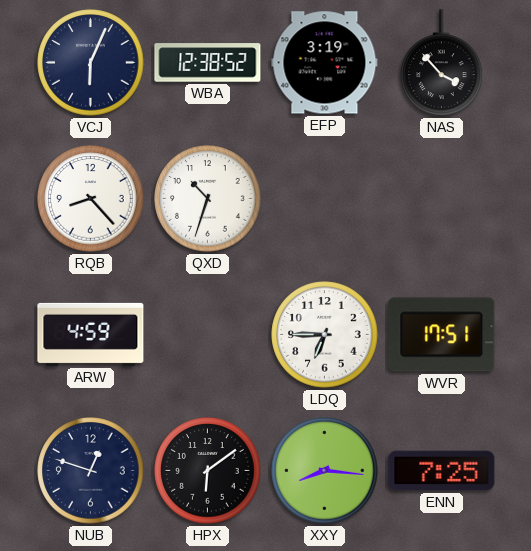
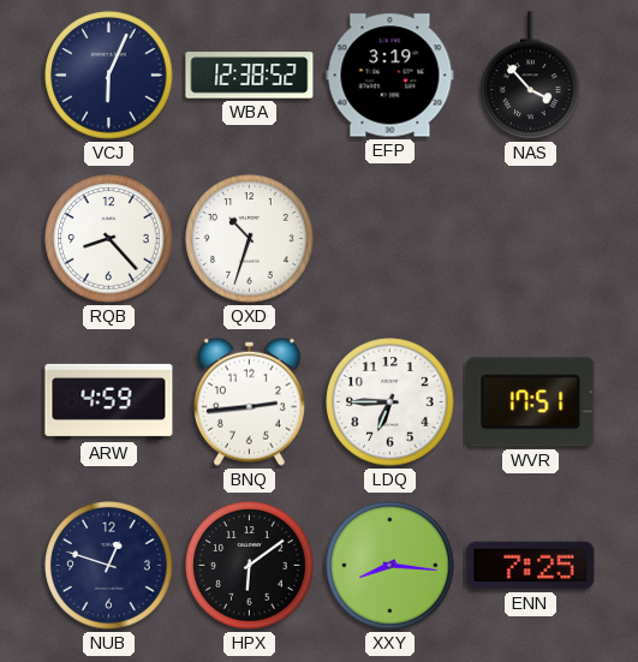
BNQ: none -> 2:44
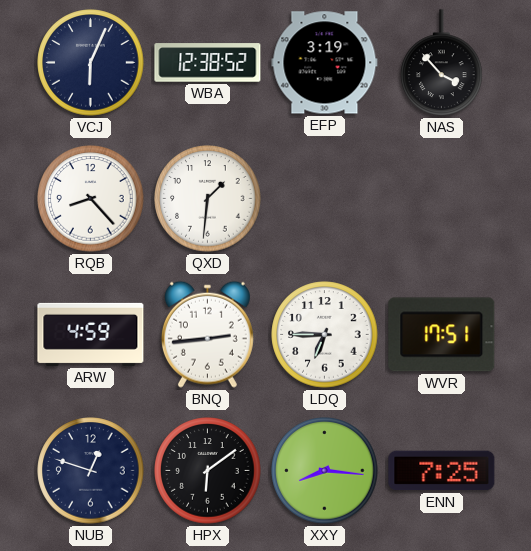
QXD: 10:33 -> 1:31
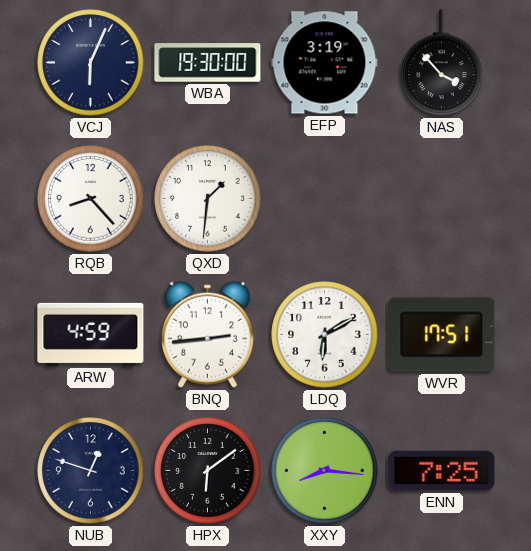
WBA: 12:38 -> 19:30
LDQ: 6:45 -> 6:10
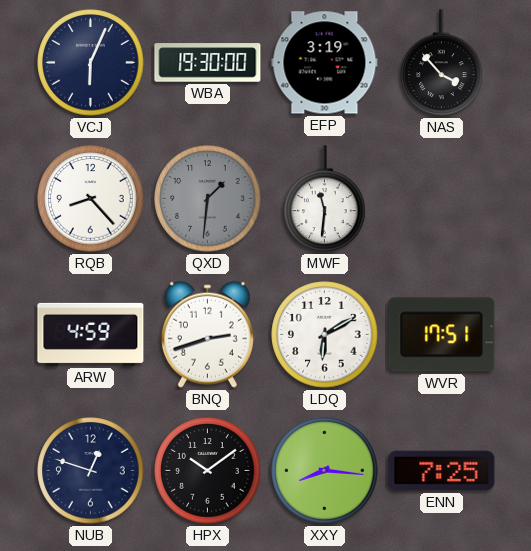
QXD dial: white -> grey
MWF: none -> 11:31
BNQ: 2:44 -> 2:42
HPX: 6:09 -> 10:09
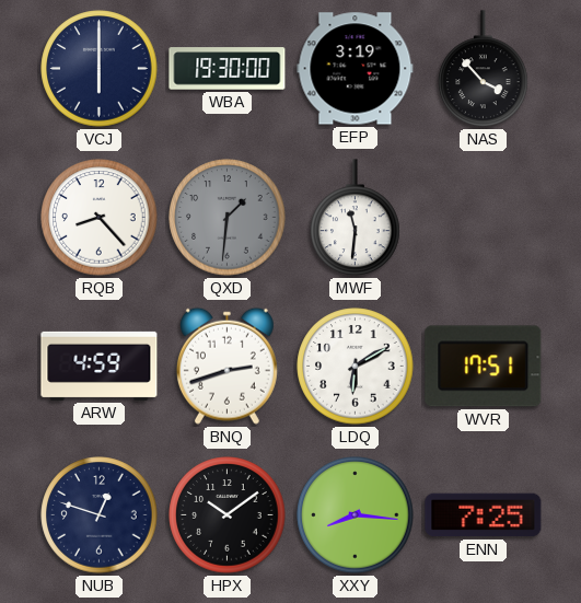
VCJ: 6:04 -> 6:00
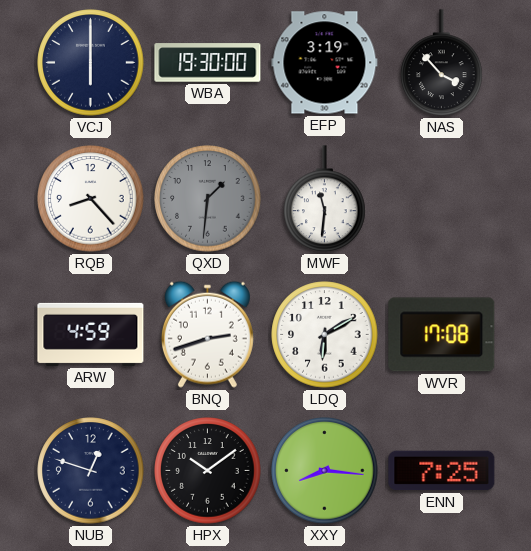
WVR: 17:51 -> 17:08
